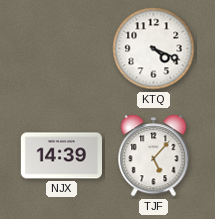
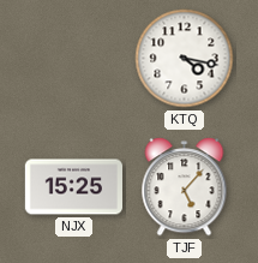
KTQ: 4:19 -> 4:17
NJX: 14:39 -> 15:25
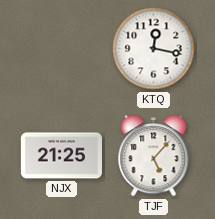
KTQ: 4:17 -> 12:17
NJX: 15:25 -> 21:25
